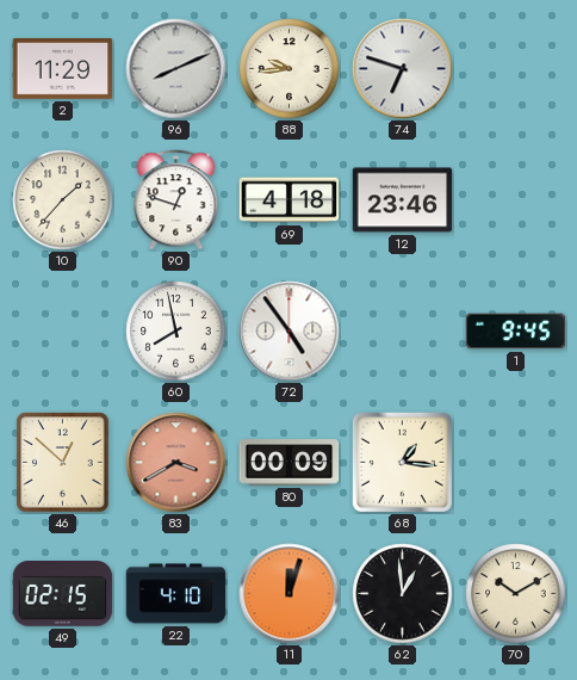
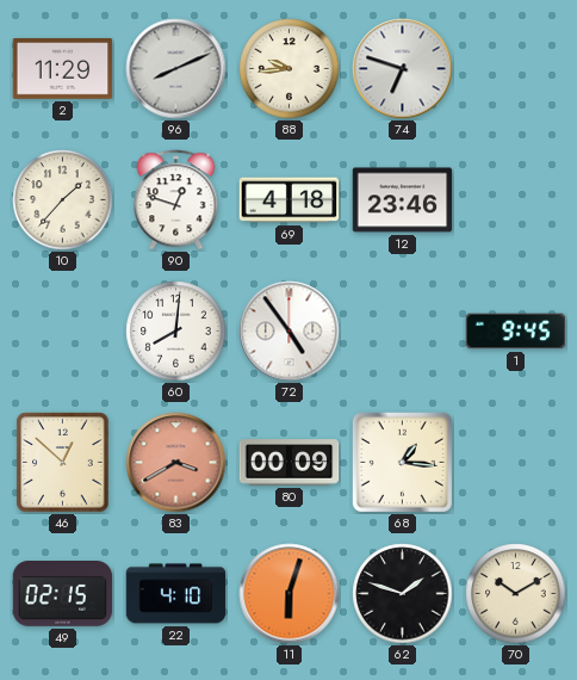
60: 7:58 -> 8:01
11: 12:03 -> 6:03
62: 12:59 -> 1:48
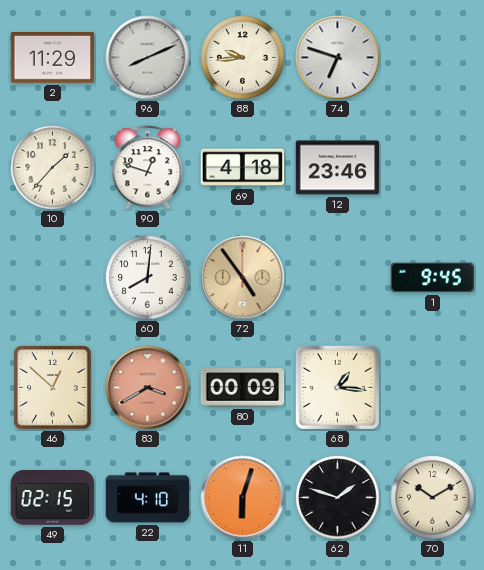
72 dial: white -> champagne
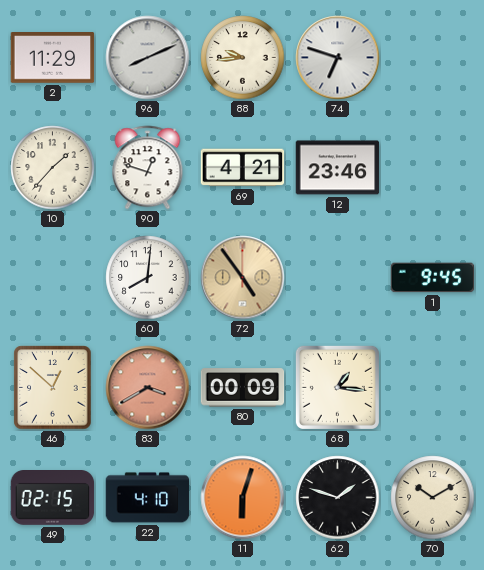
69: 4:18 -> 4:21
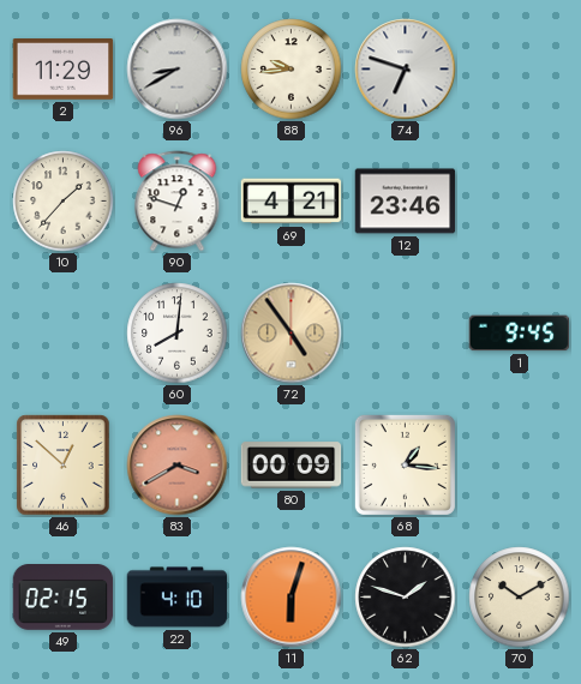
96: 8:11 -> 8:40
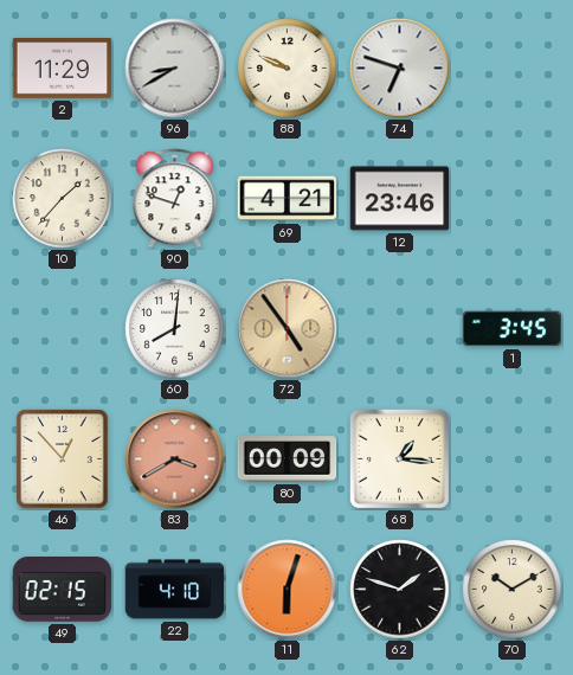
88: 9:44 -> 9:49
1: 9:45 -> 3:45
46: 12:52 -> 12:53
